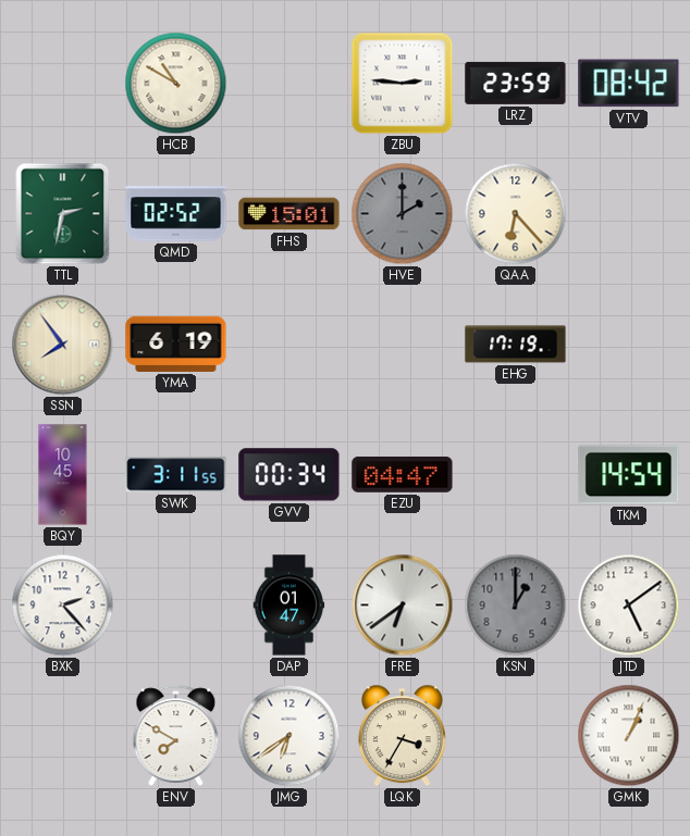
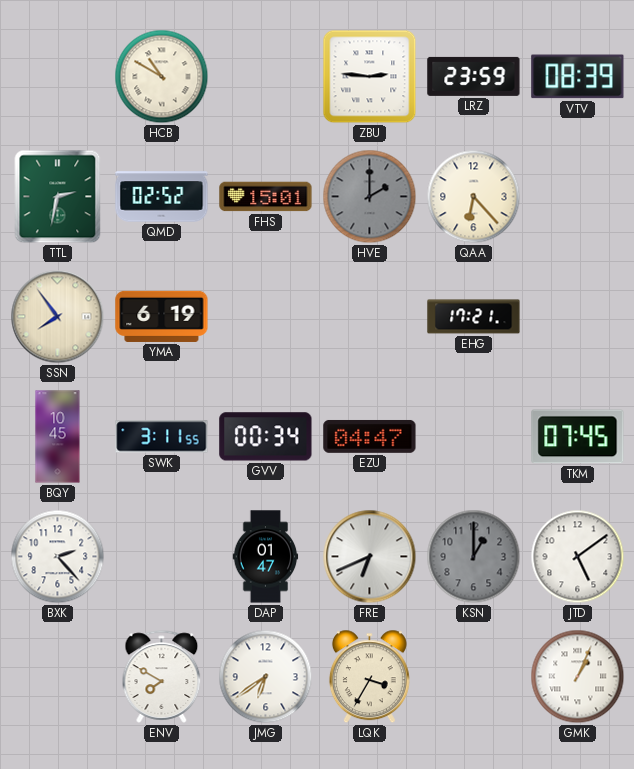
VTV: 08:42 -> 08:39
EHG: 17:19 -> 17:21
TKM: 14:54 -> 07:45
FRE: 6:39 -> 6:41
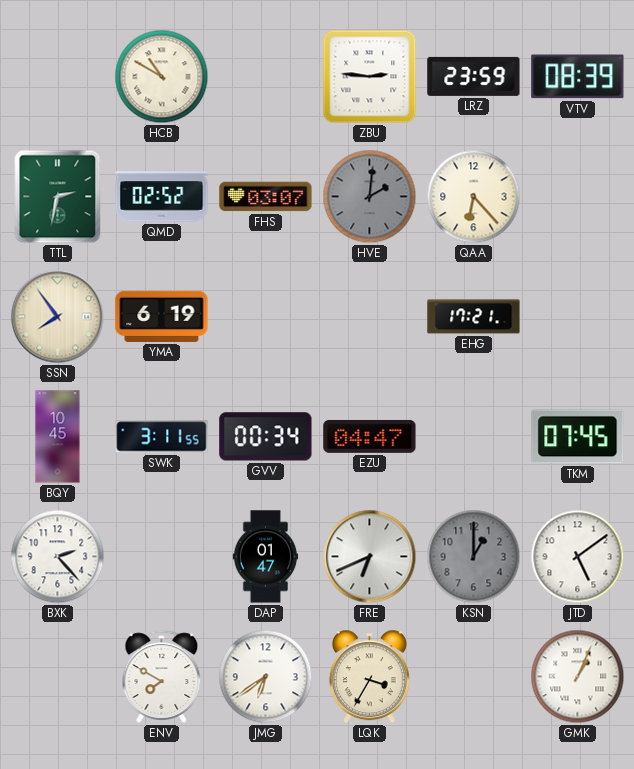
FHS: 15:01 -> 03:07
HVE: 2:00 -> 2:01
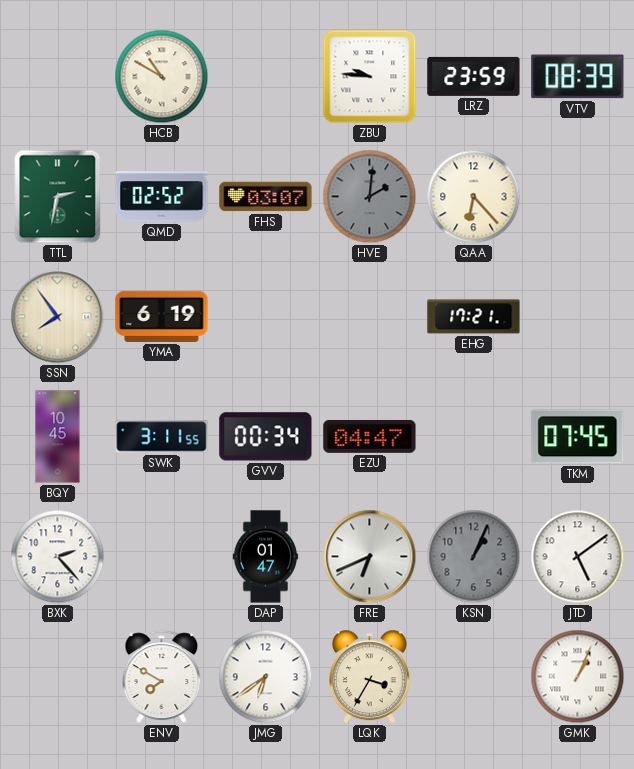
ZBU: 2:46 -> 9:46
KSN: 1:00 -> 1:04
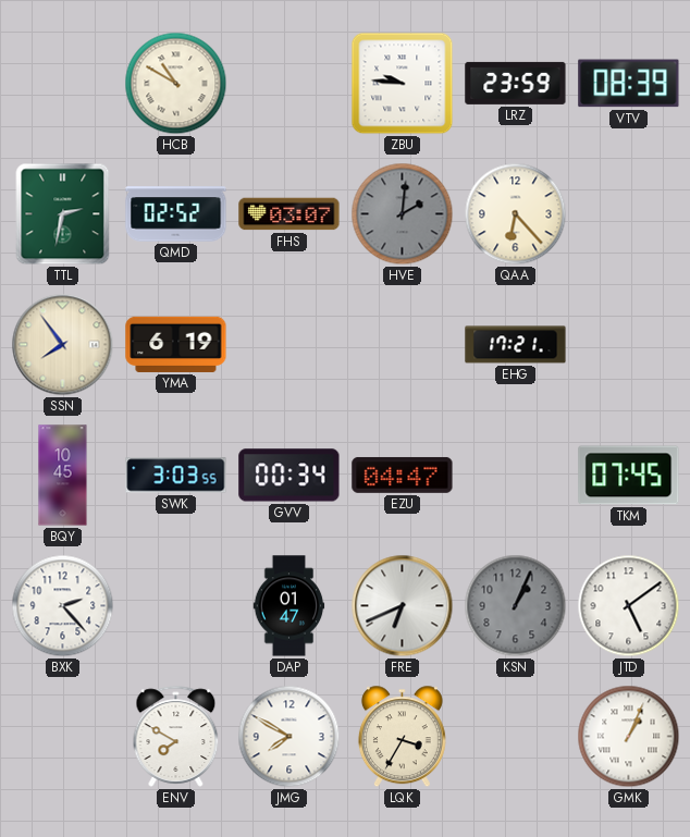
SWK: 3:11 -> 3:03
JMG: 6:39 -> 7:50
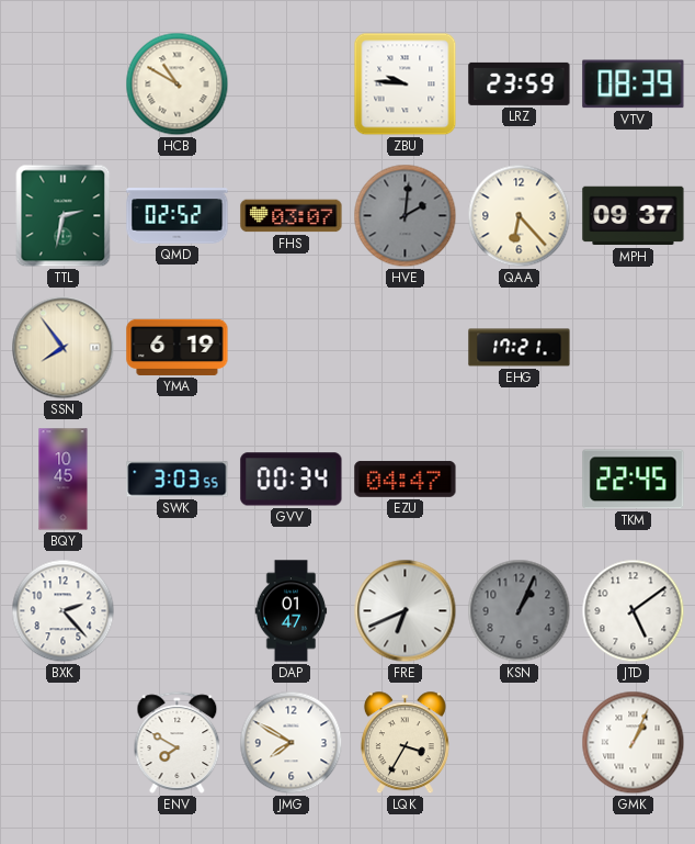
MPH: none -> 09:37
TKM: 07:45 -> 22:45
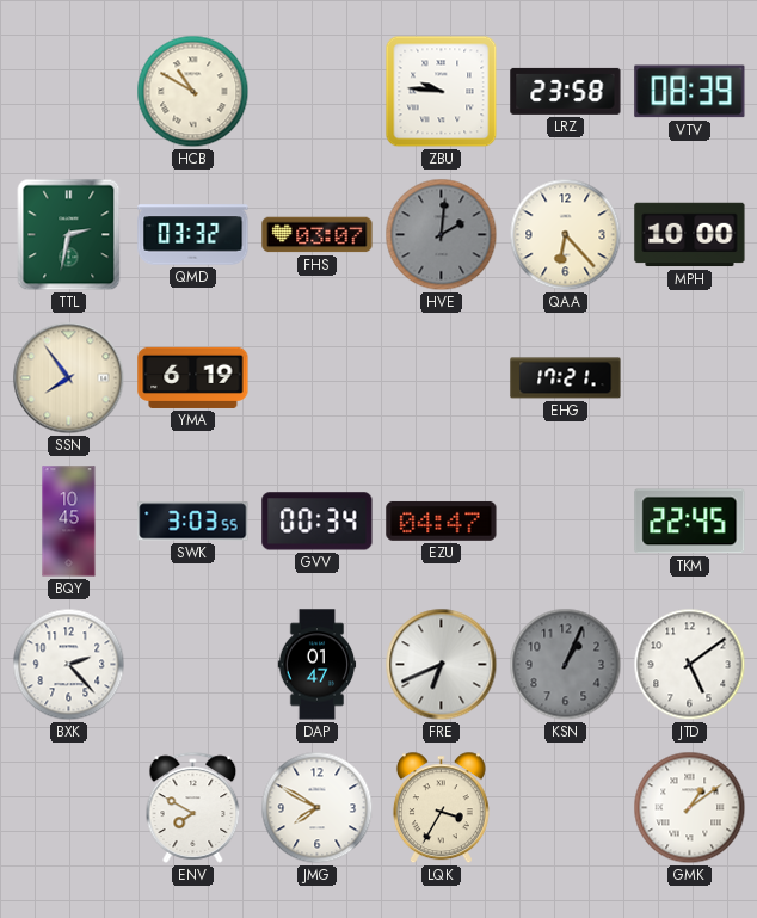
LRZ: 23:59 -> 23:58
QMD: 02:52 -> 03:32
MPH: 09:37 -> 10:00
GMK: 1:04 -> 1:09
